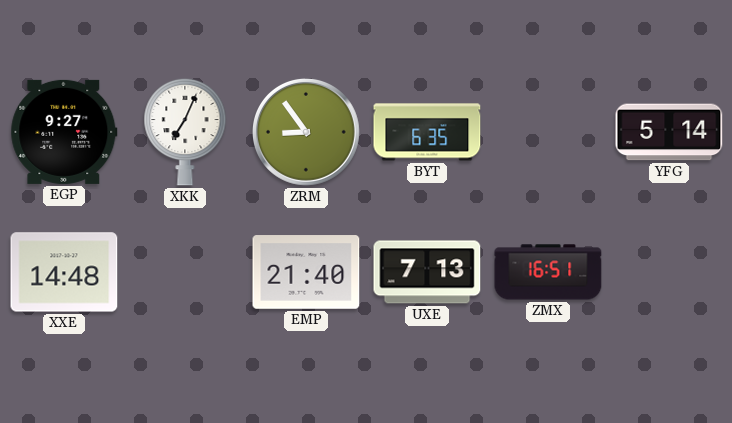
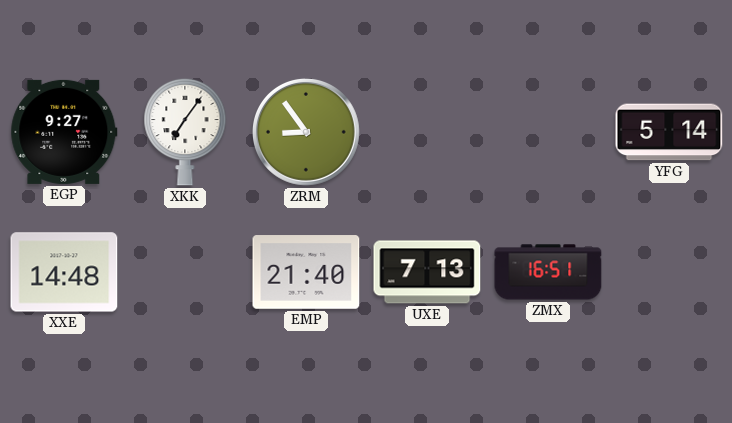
XKK: 7:04 -> 7:06
BYT: 6:35 -> none
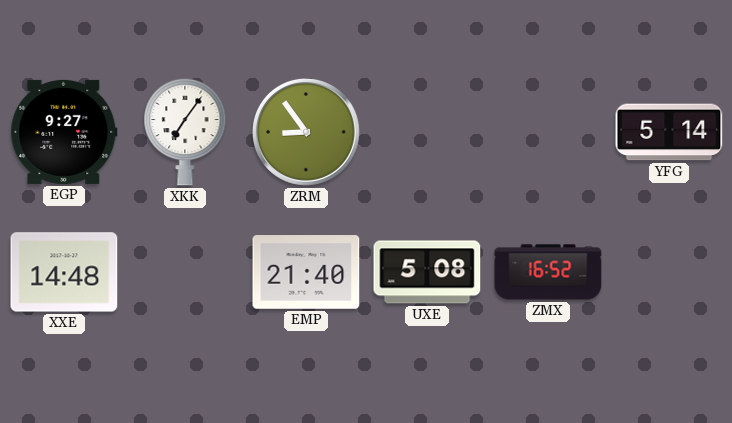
UXE: 7:13 -> 5:08
ZMX: 16:51 -> 16:52
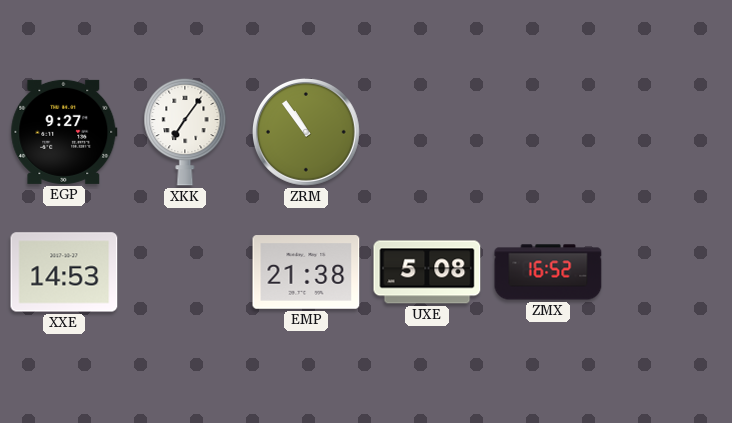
ZRM: 8:54 -> 10:54
YFG: 5:14 -> none
XXE: 14:48 -> 14:53
EMP: 21:40 -> 21:38
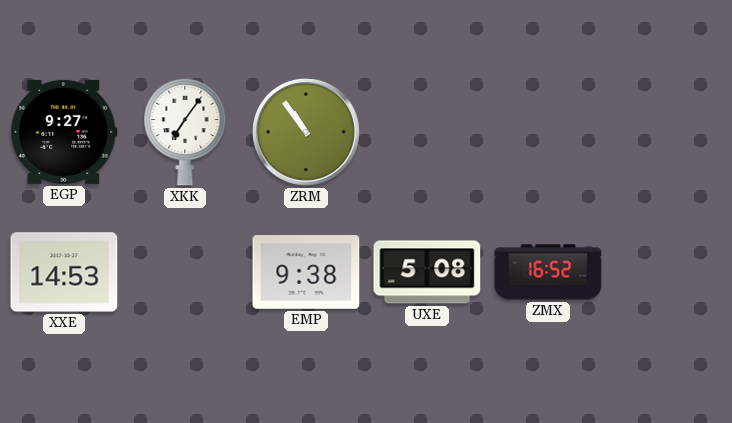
EMP: 21:38 -> 9:38
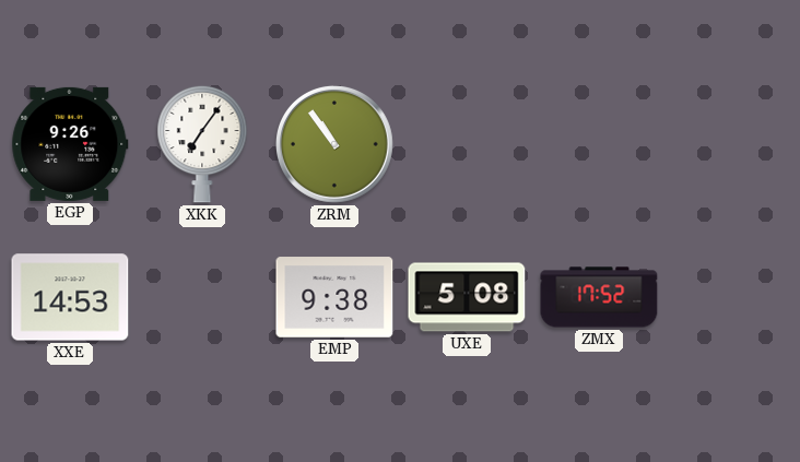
EGP: 9:27 -> 9:26
ZMX: 16:52 -> 17:52
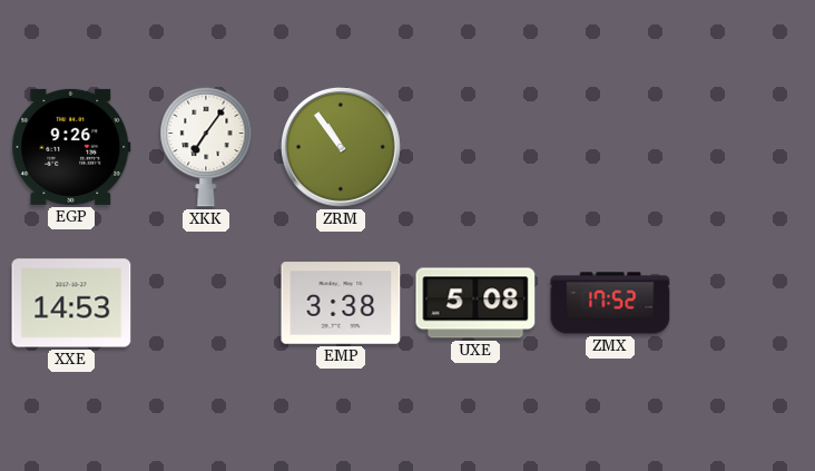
EMP: 9:38 -> 3:38
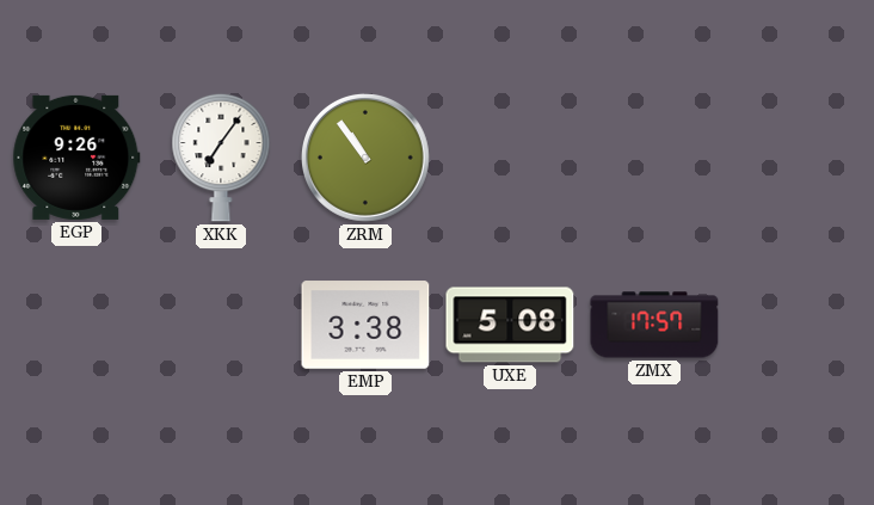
XXE: 14:53 -> none
ZMX: 17:52 -> 17:57
